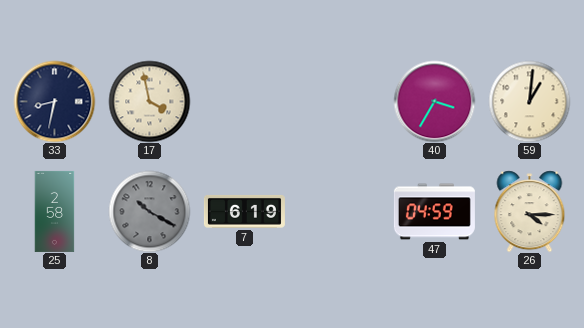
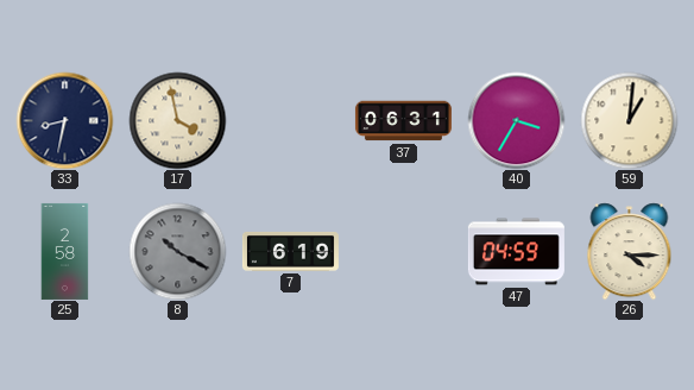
37: none -> 06:31
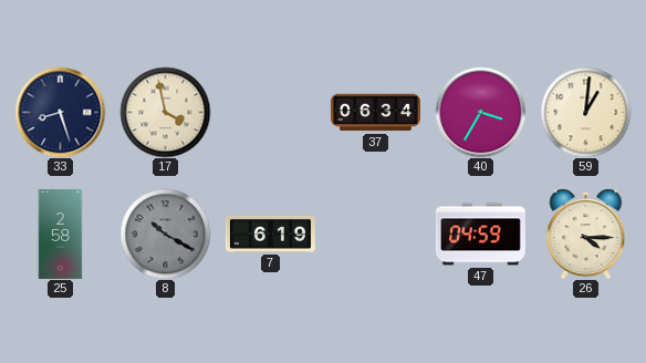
33: 8:32 -> 8:27
37: 06:31 -> 06:34
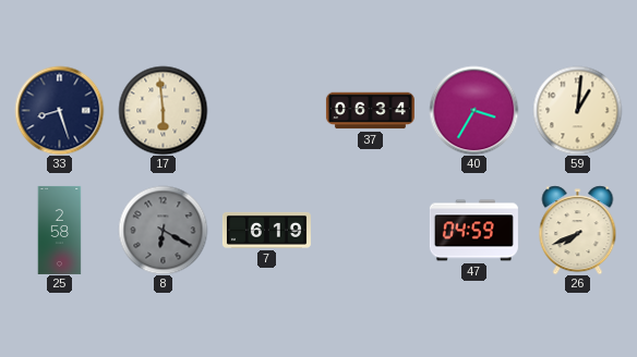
17: 3:58 -> 5:59
8: 10:20 -> 6:20
26: 4:15 -> 7:41
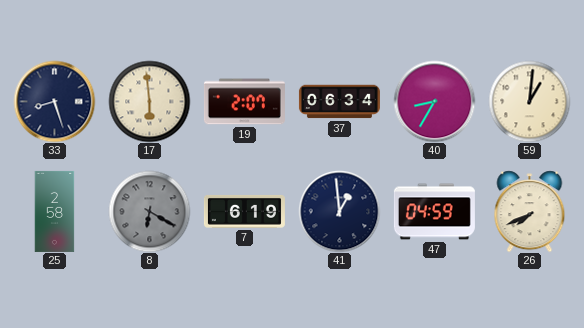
19: none -> 2:07
40: 3:35 -> 8:35
41: none -> 12:59
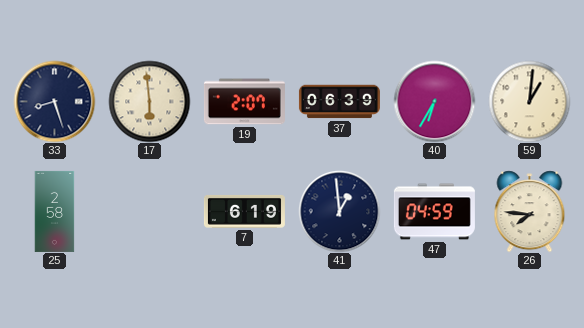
37: 06:34 -> 06:39
40: 8:35 -> 6:35
8: 6:20 -> none
26: 7:41 -> 7:46
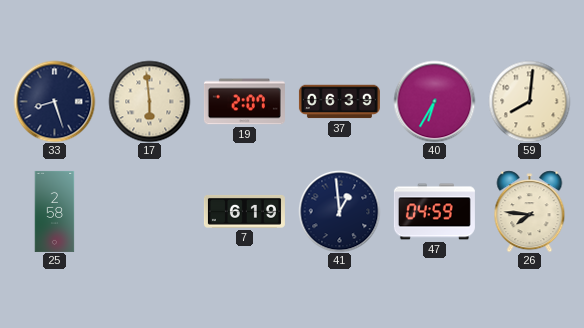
59: 1:01 -> 8:01
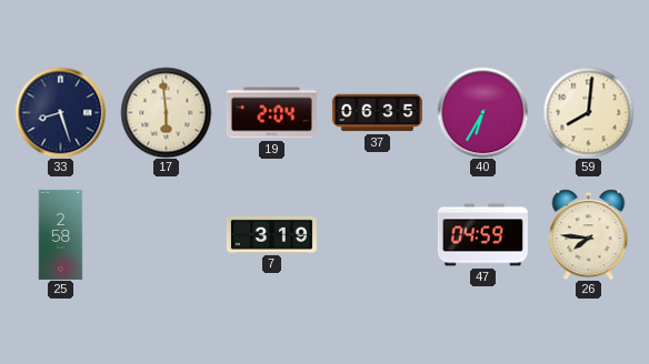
19: 2:07 -> 2:04
37: 06:39 -> 06:35
7: 6:19 -> 3:19
41: 12:59 -> none
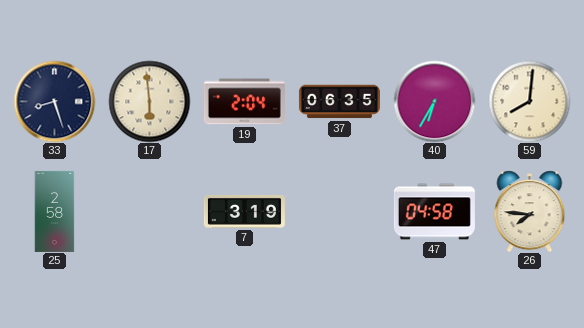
47: 04:59 -> 04:58
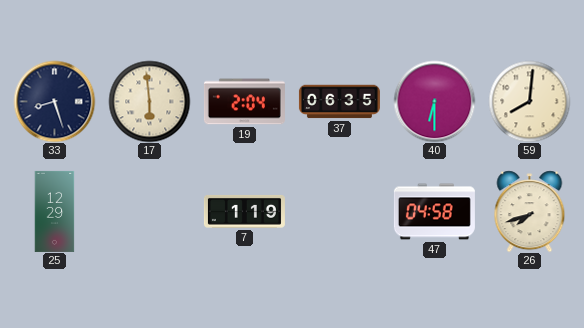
40: 6:35 -> 6:30
25: 2:58 -> 12:29
7: 3:19 -> 1:19
26: 7:46 -> 7:42
